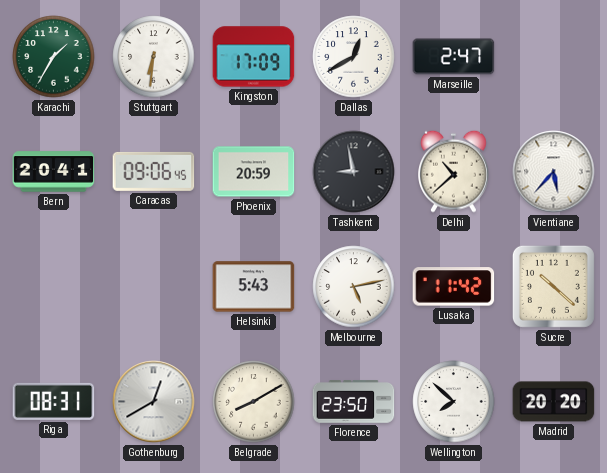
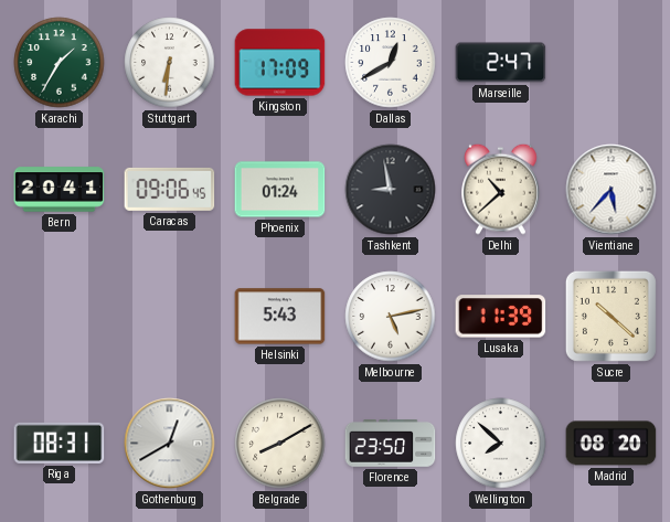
Phoenix: 20:59 -> 01:24
Lusaka: 11:42 -> 11:39
Madrid: 20:20 -> 08:20
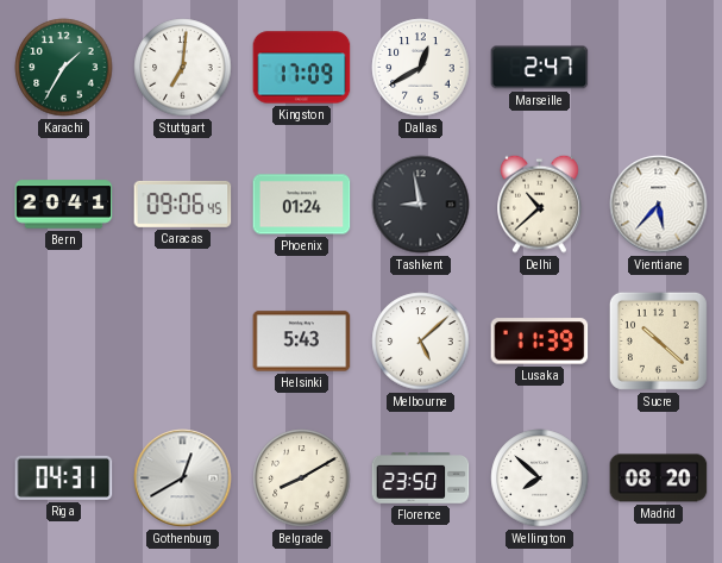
Stuttgart: 6:31 -> 7:01
Melbourne: 5:13 -> 5:08
Riga: 08:31 -> 04:31
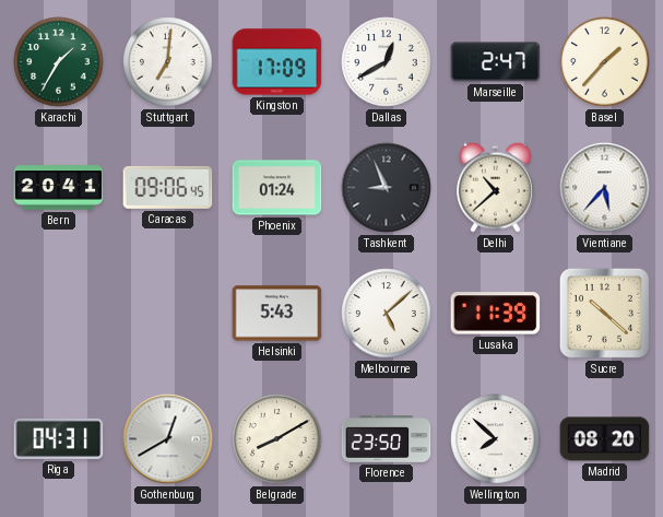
Basel: none -> 1:37
Tashkent: 8:58 -> 8:56
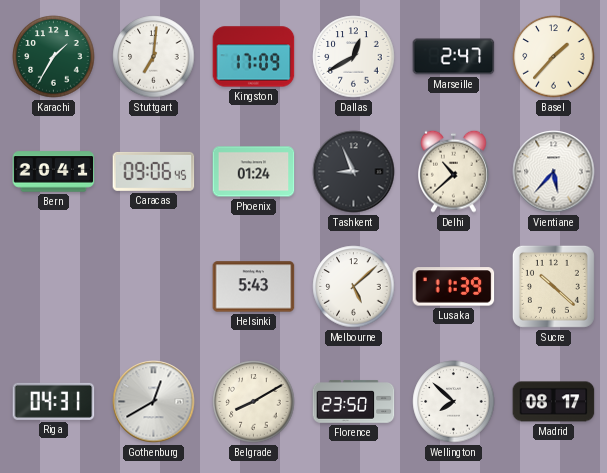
Madrid: 08:20 -> 08:17
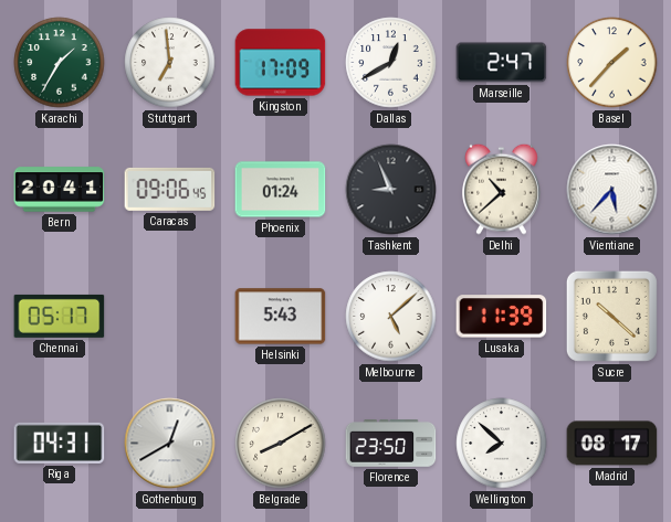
Stuttgart: 7:01 -> 6:59
Chennai: none -> 05:17
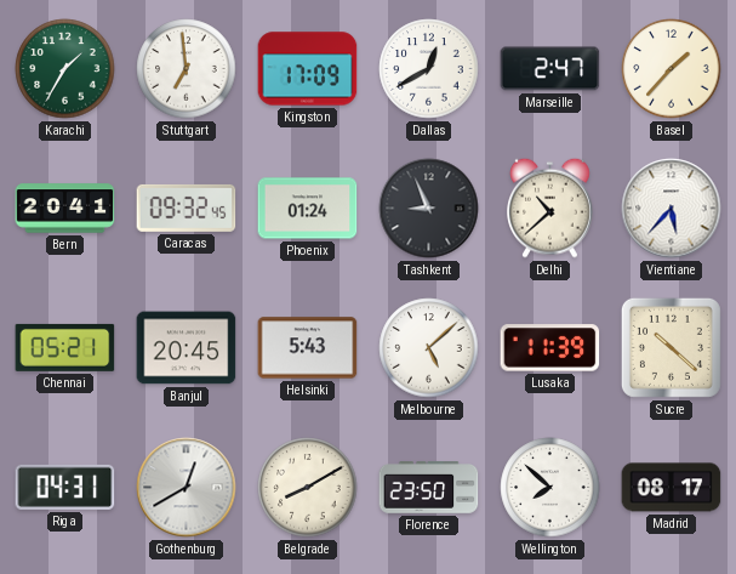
Caracas: 09:06 -> 09:32
Chennai: 05:17 -> 05:21
Banjul: none -> 20:45
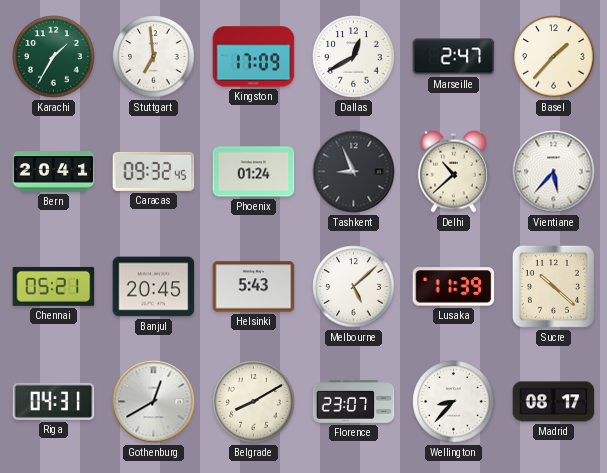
Florence: 23:50 -> 23:07
Wellington: 7:52 -> 8:37
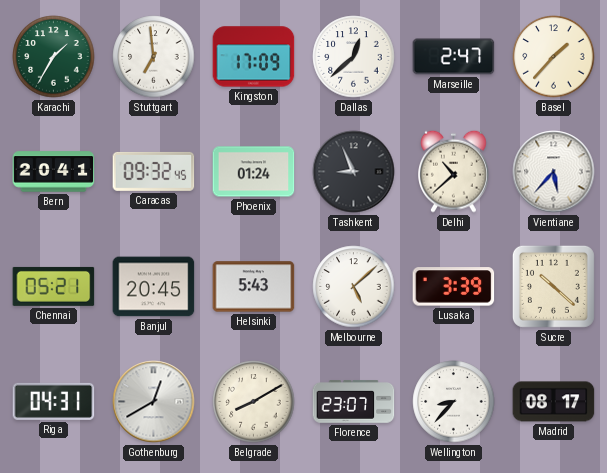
Dallas: 12:40 -> 12:38
Lusaka: 11:39 -> 3:39
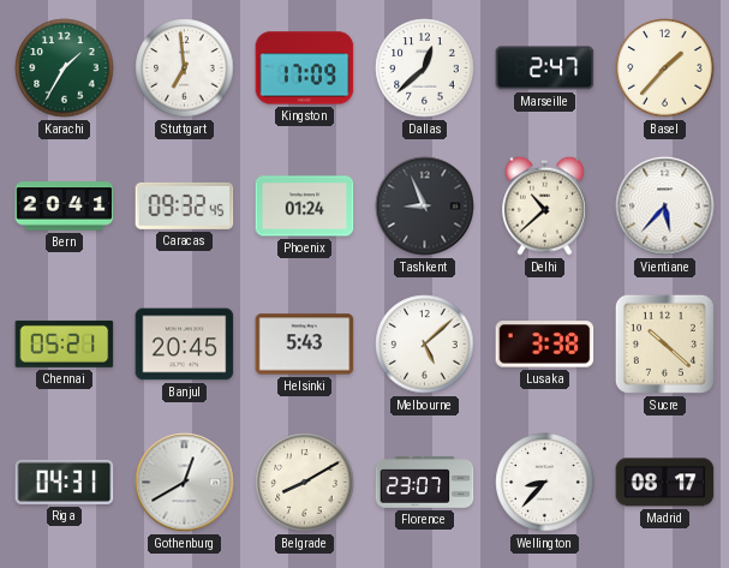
Lusaka: 3:39 -> 3:38
